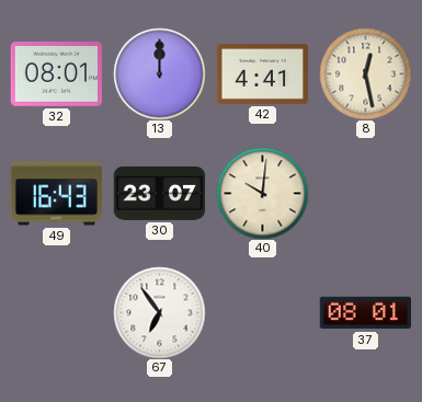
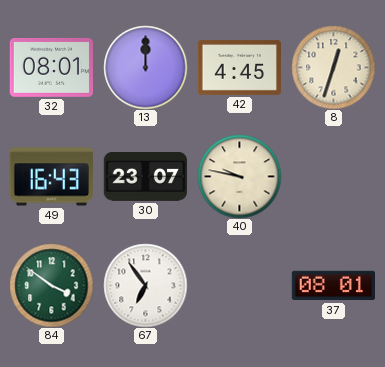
42: 4:41 -> 4:45
8: 12:28 -> 12:33
40: 10:01 -> 9:47
84: none -> 3:51
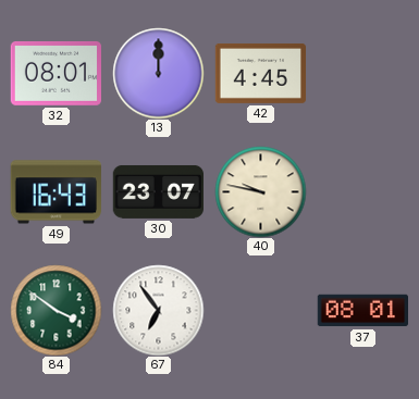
8: 12:33 -> none
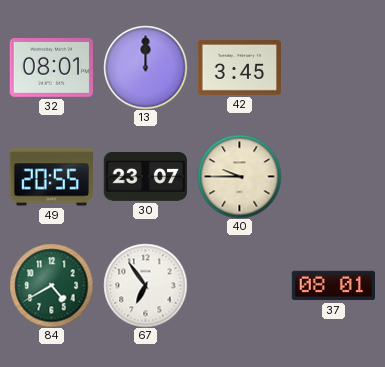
42: 4:45 -> 3:45
49: 16:43 -> 20:55
40: 9:47 -> 9:45
84: 3:51 -> 4:40
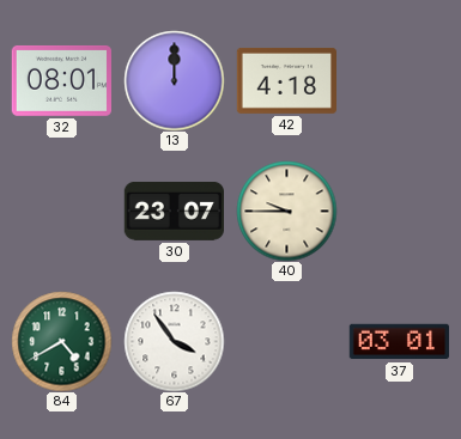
42: 3:45 -> 4:18
49: 20:55 -> none
67: 6:54 -> 3:54
37: 08:01 -> 03:01
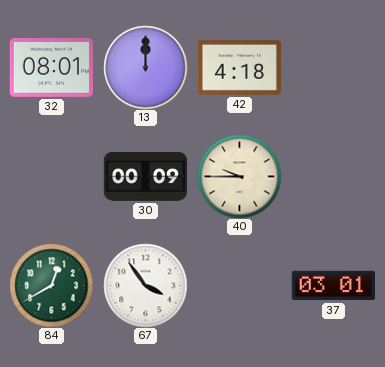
30: 23:07 -> 00:09
84: 4:40 -> 12:40
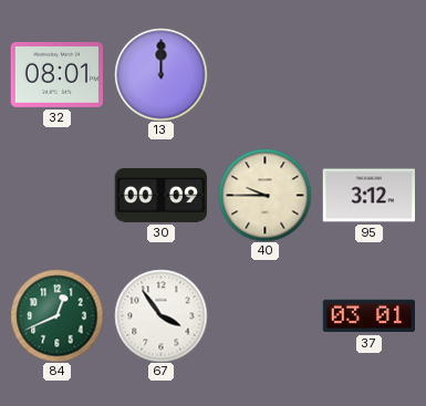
42: 4:18 -> none
95: none -> 3:12
84: 12:40 -> 12:41
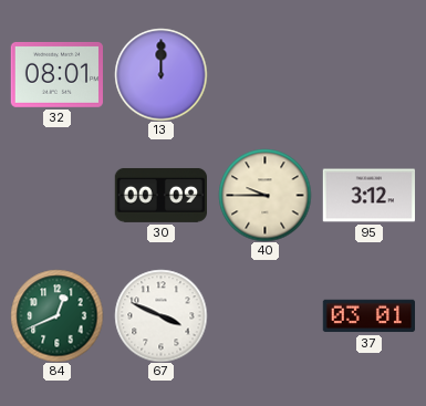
67: 3:54 -> 3:49
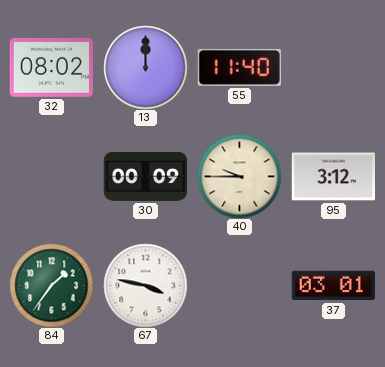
32: 08:01 -> 08:02
55: none -> 11:40
84: 12:41 -> 1:36
67: 3:49 -> 3:47
